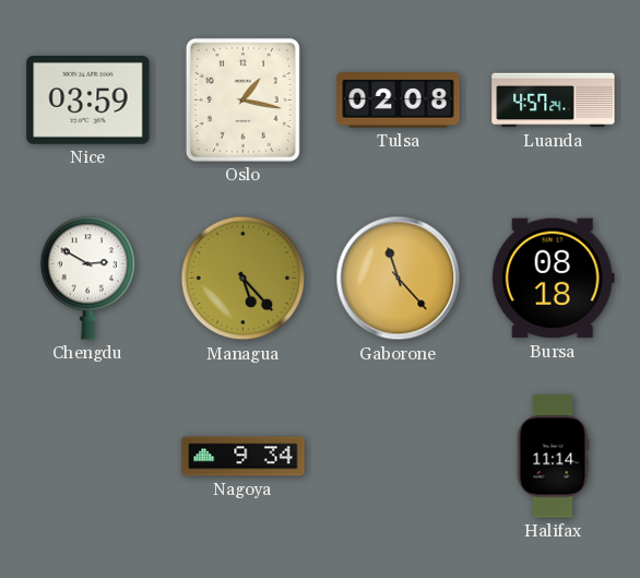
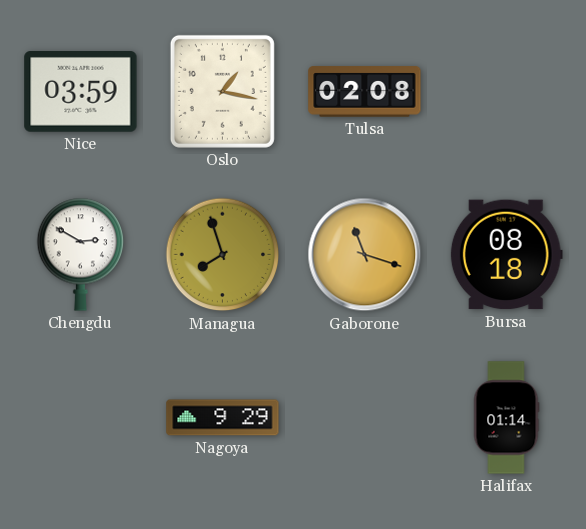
Luanda: 4:57 -> none
Managua: 5:23 -> 7:57
Gaborone: 11:23 -> 11:18
Nagoya: 9:34 -> 9:29
Halifax: 11:14 -> 01:14
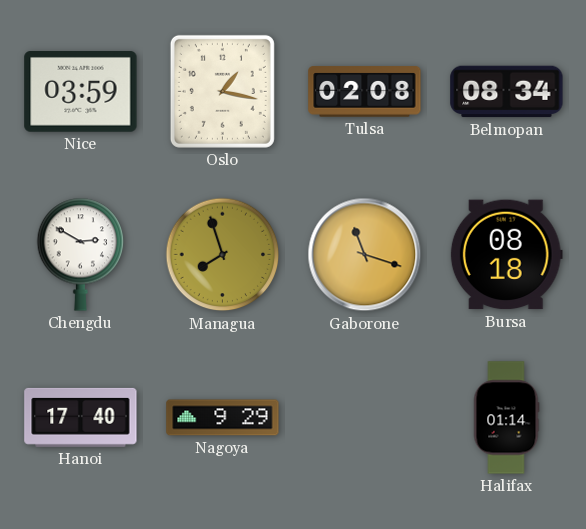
Belmopan: none -> 08:34
Hanoi: none -> 17:40
